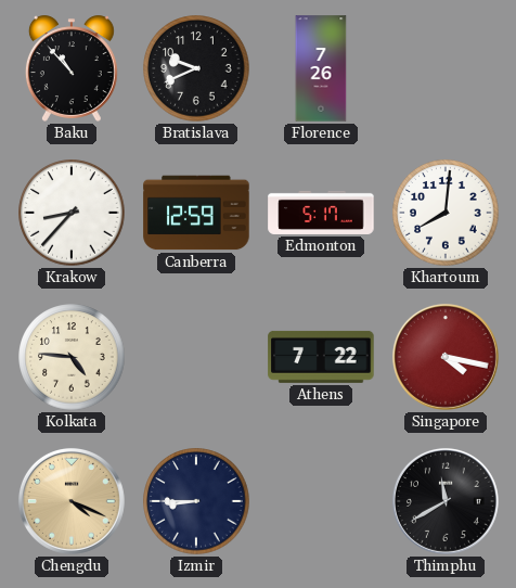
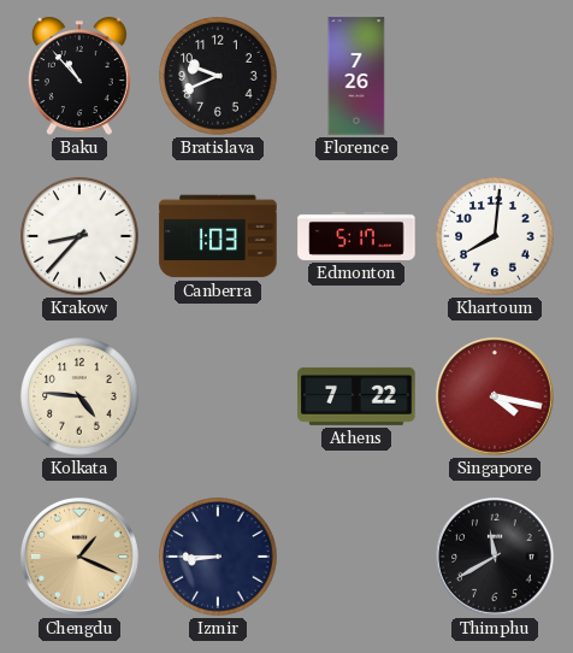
Canberra: 12:59 -> 1:03
Chengdu: 4:19 -> 1:19
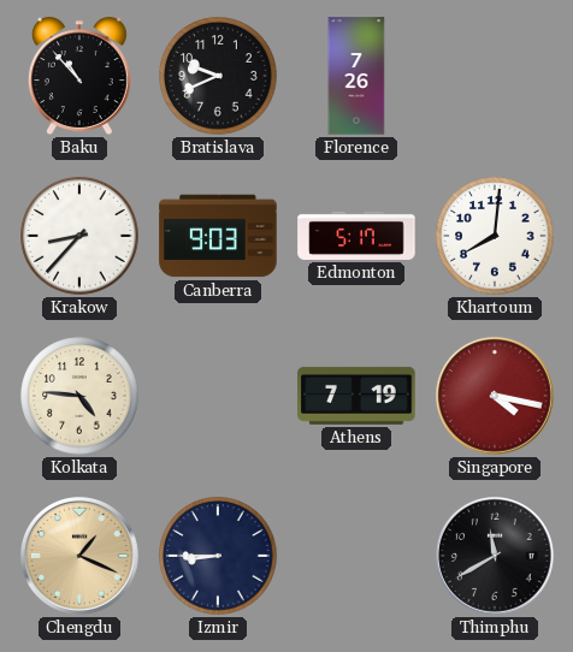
Canberra: 1:03 -> 9:03
Athens: 7:22 -> 7:19
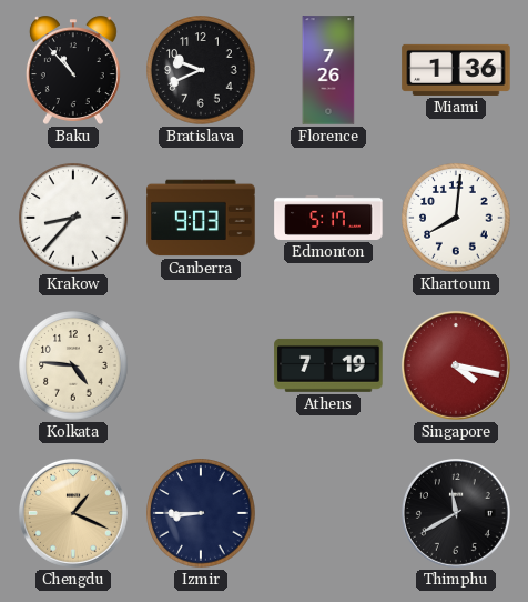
Miami: none -> 1:36
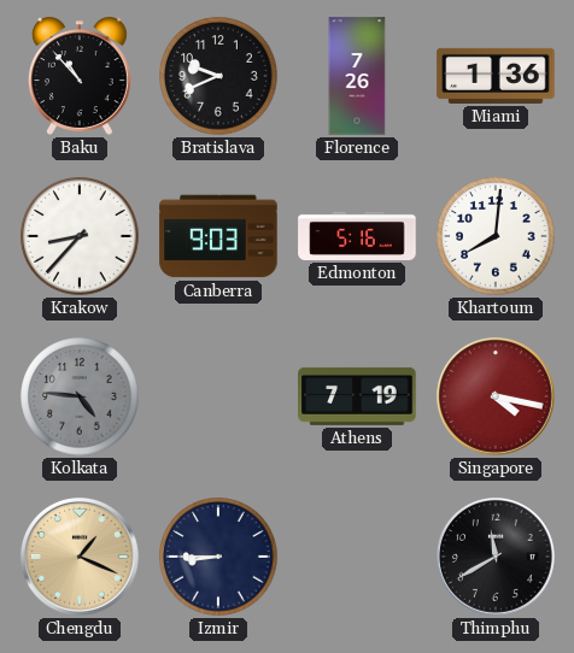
Edmonton: 5:17 -> 5:16
Kolkata dial: cream -> grey
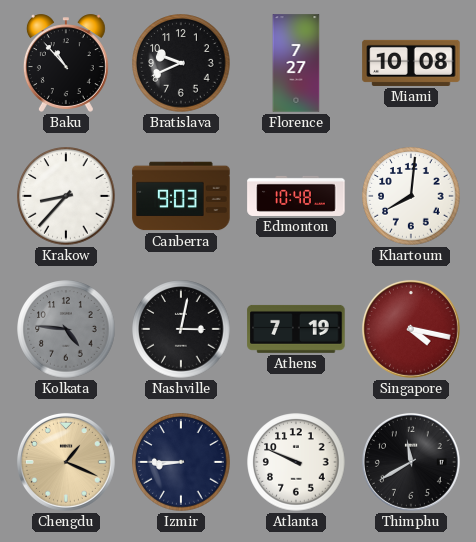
Florence: 7:26 -> 7:27
Miami: 1:36 -> 10:08
Edmonton: 5:16 -> 10:48
Nashville: none -> 3:02
Atlanta: none -> 9:49
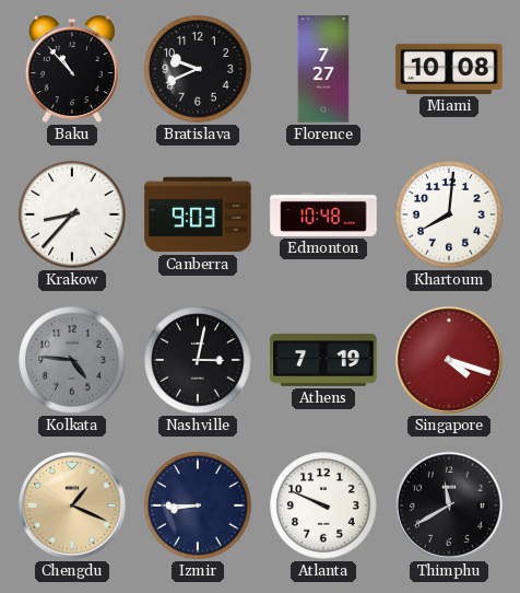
Singapore: 4:17 -> 4:18
